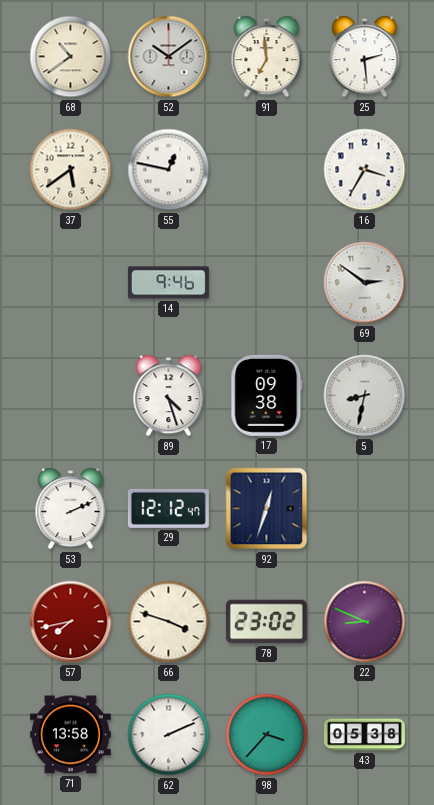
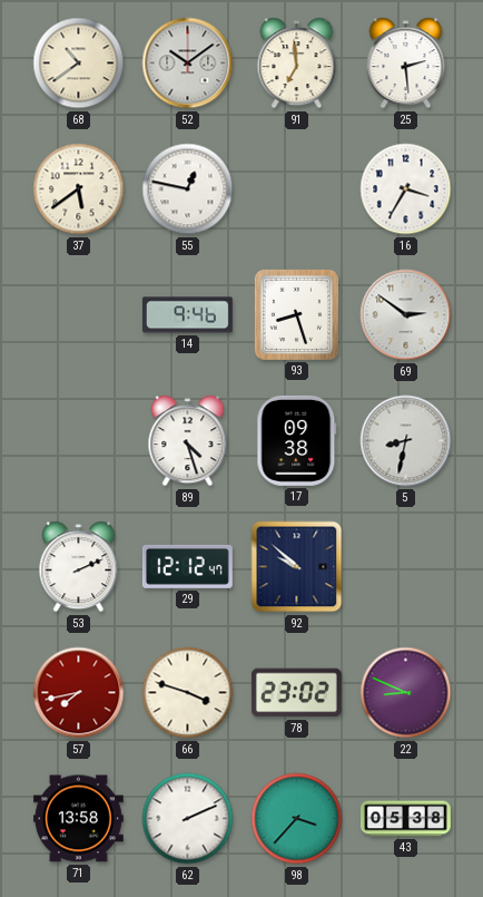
93: none -> 8:27
92: 12:33 -> 9:52
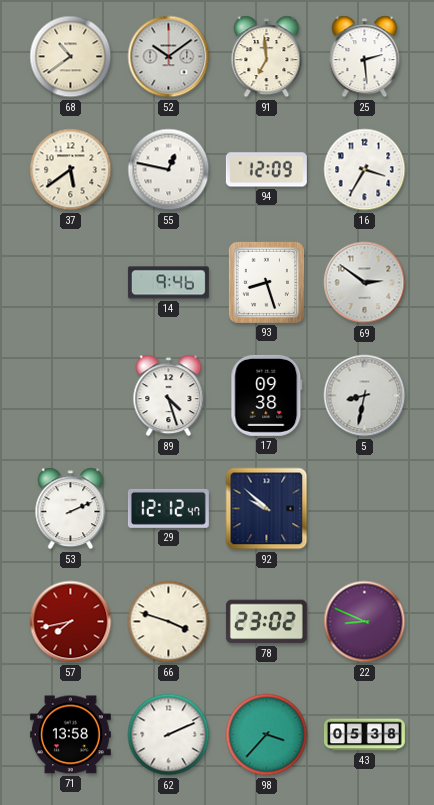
94: none -> 12:09
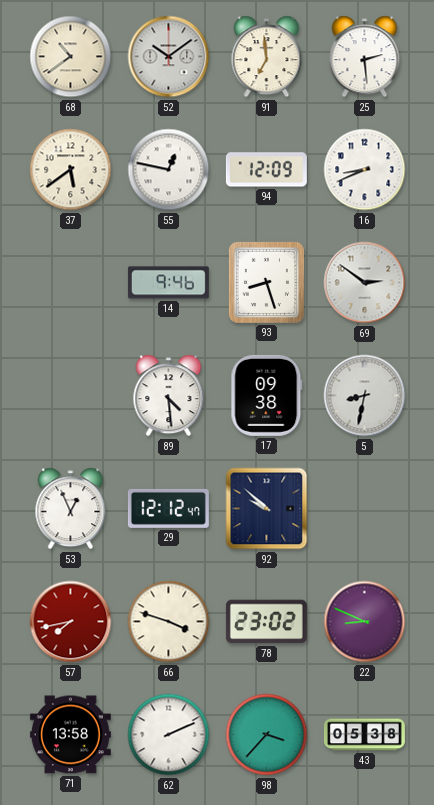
16: 3:35 -> 8:41
89: 4:27 -> 4:29
53: 2:11 -> 12:56
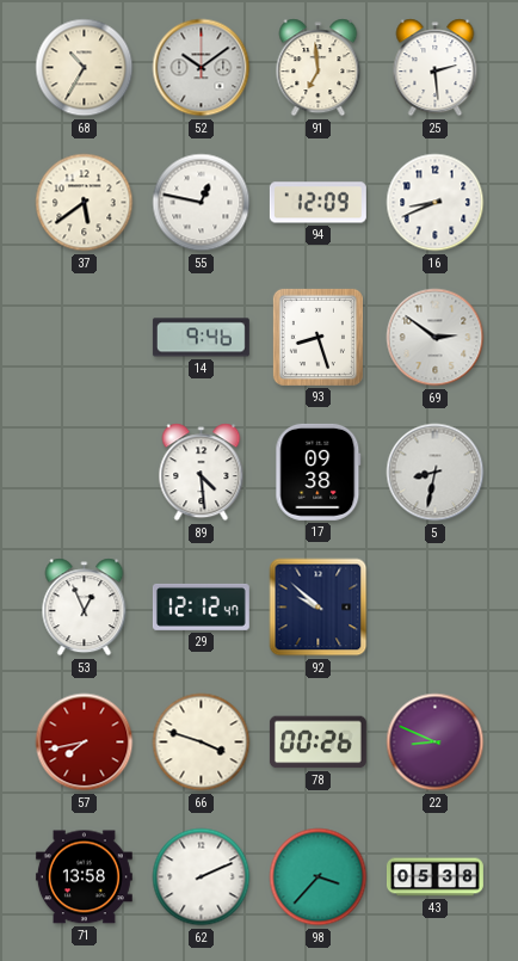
68: 10:39 -> 10:35
78: 23:02 -> 00:26
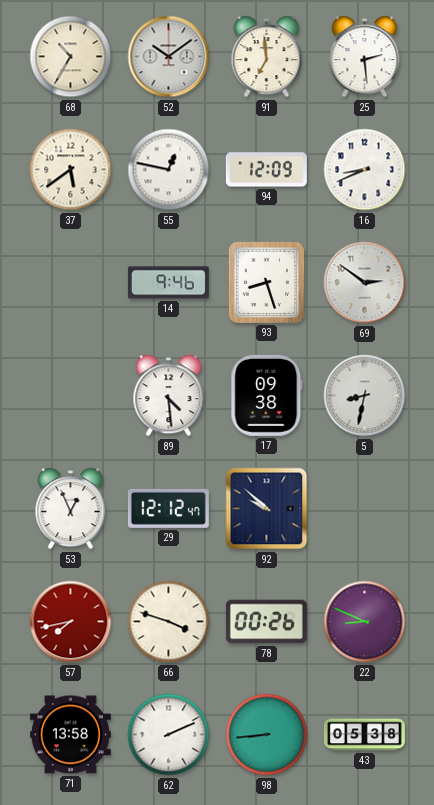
98: 3:37 -> 8:44
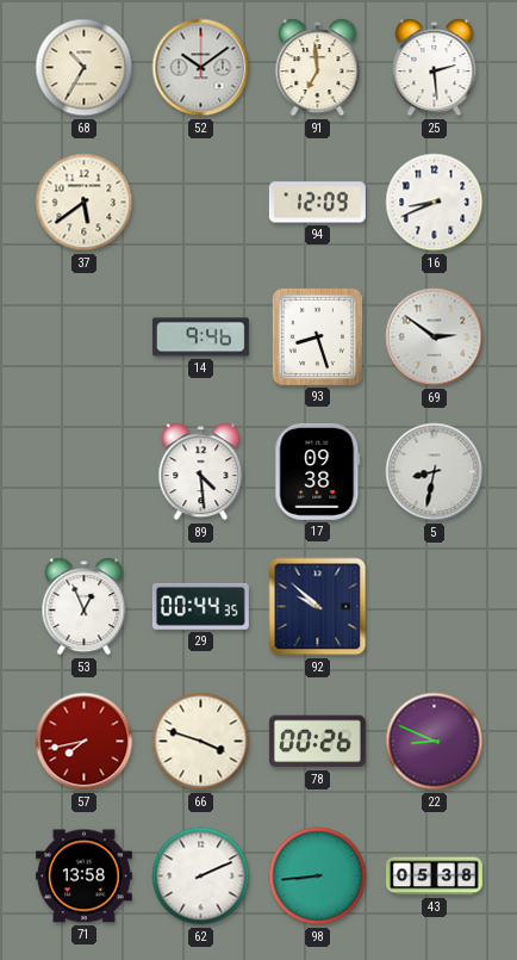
55: 12:47 -> none
29: 12:12 -> 00:44
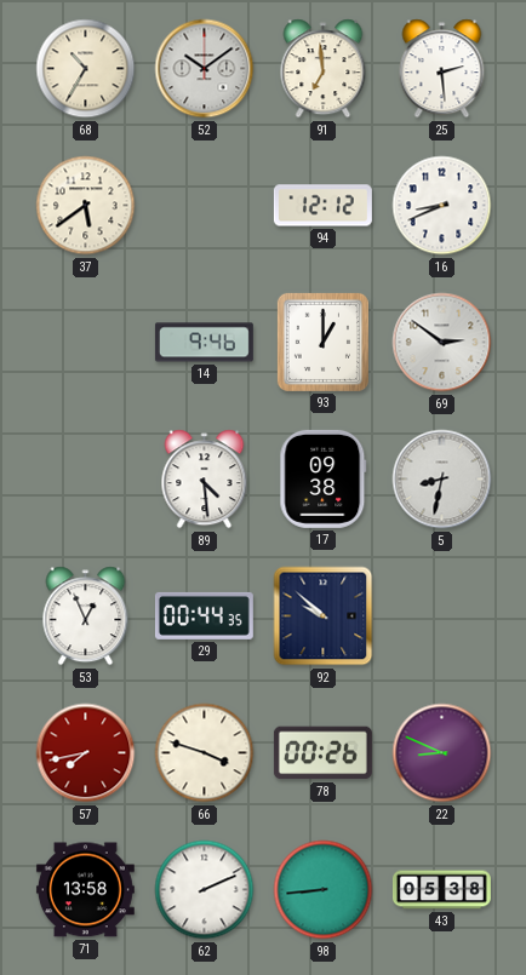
94: 12:09 -> 12:12
93: 8:27 -> 1:00
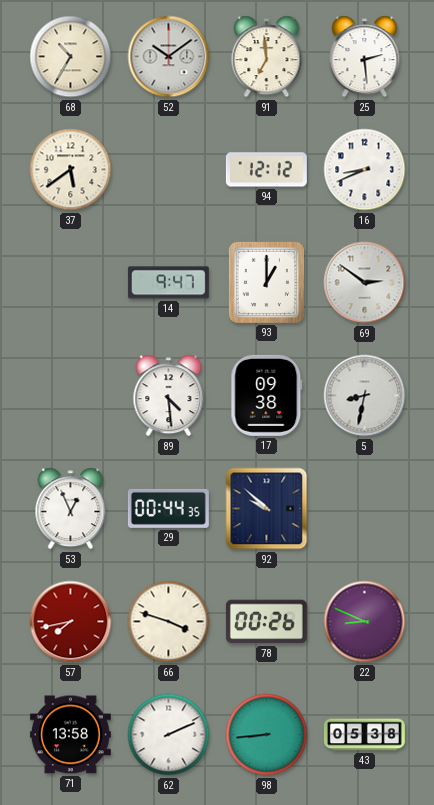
14: 9:46 -> 9:47
